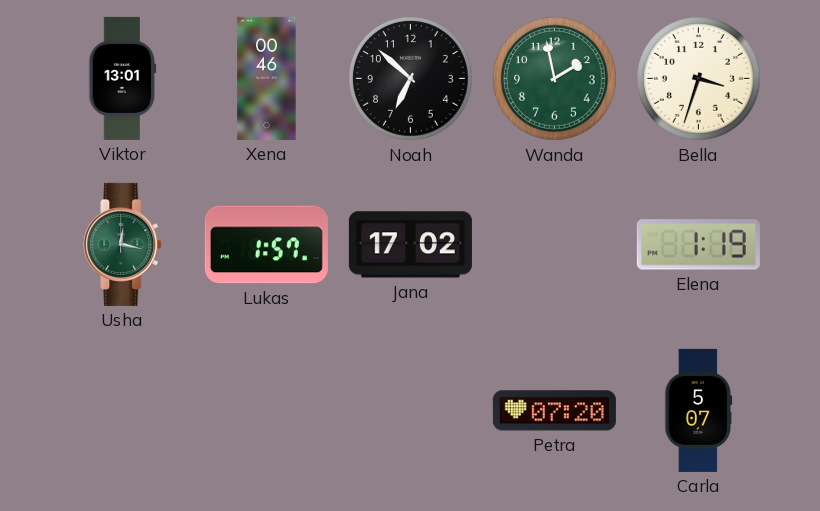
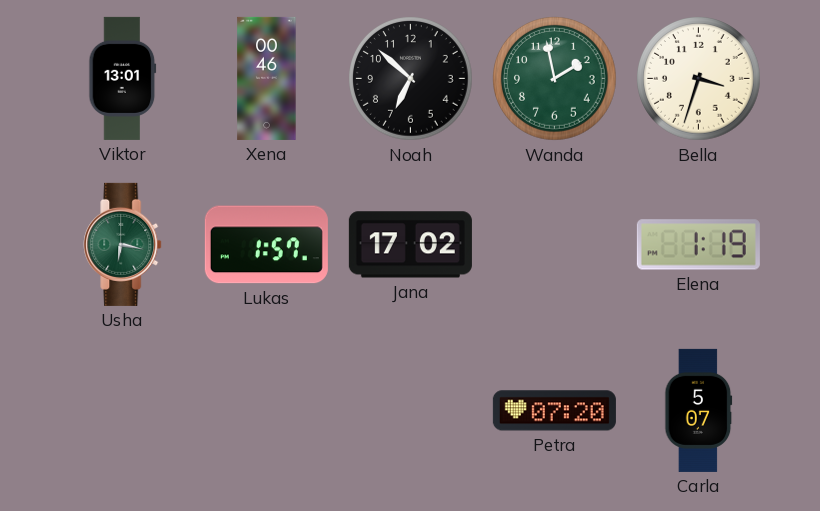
Usha: 12:17 -> 6:17
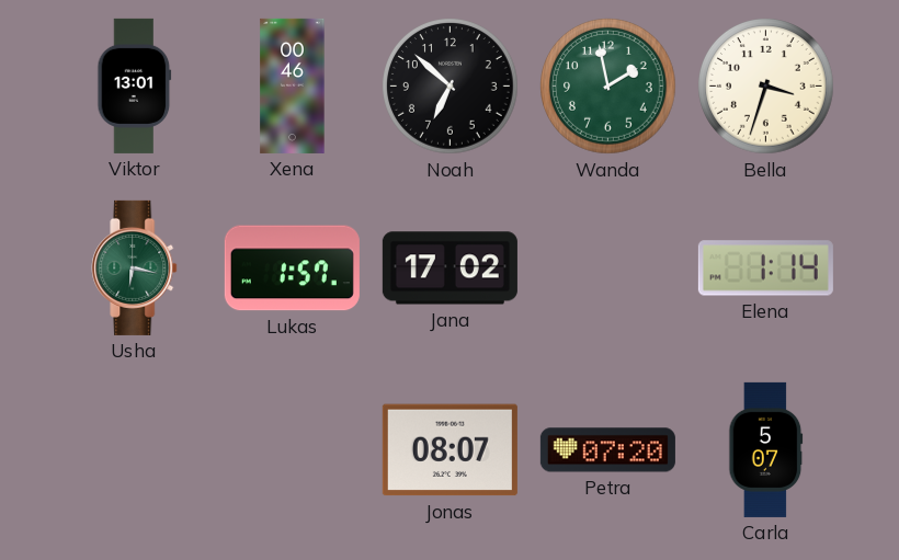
Elena: 1:19 -> 1:14
Jonas: none -> 08:07
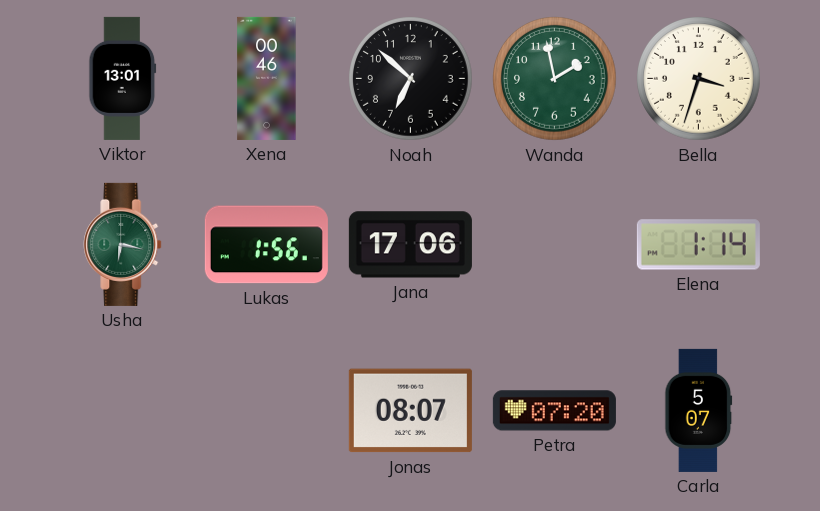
Lukas: 1:57 -> 1:56
Jana: 17:02 -> 17:06
